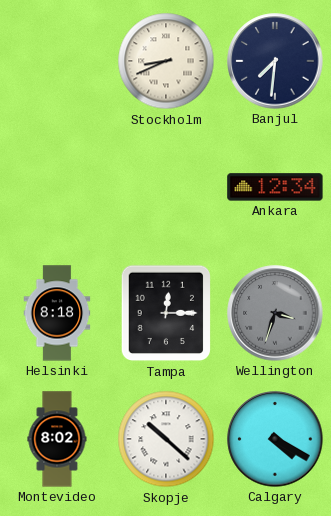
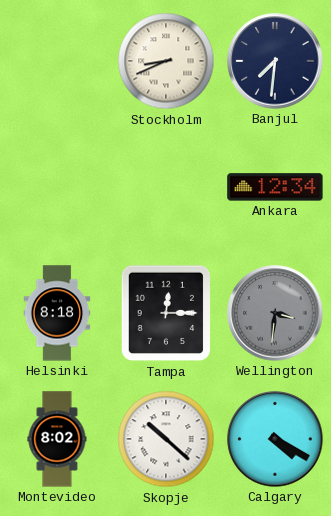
Wellington: 3:33 -> 3:31
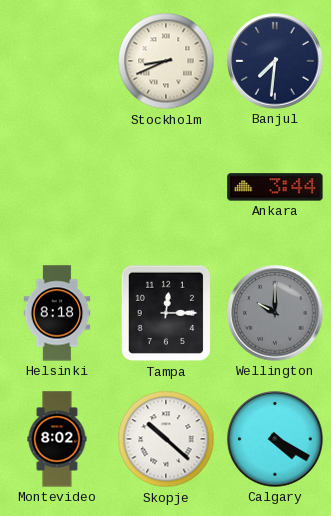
Ankara: 12:34 -> 3:44
Wellington: 3:31 -> 10:00
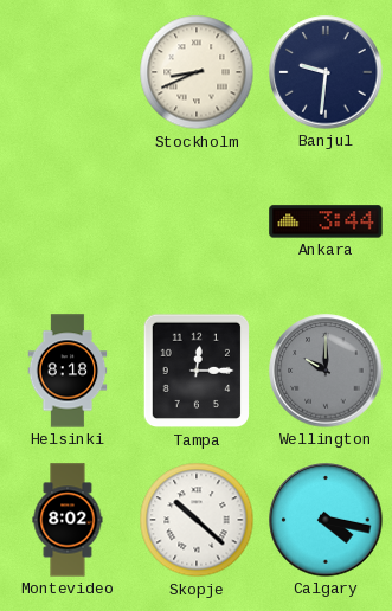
Banjul: 7:31 -> 9:31
Calgary: 4:20 -> 4:17
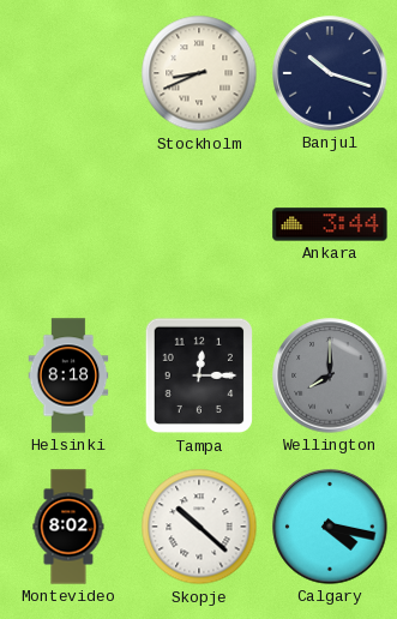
Banjul: 9:31 -> 10:18
Wellington: 10:00 -> 8:00
